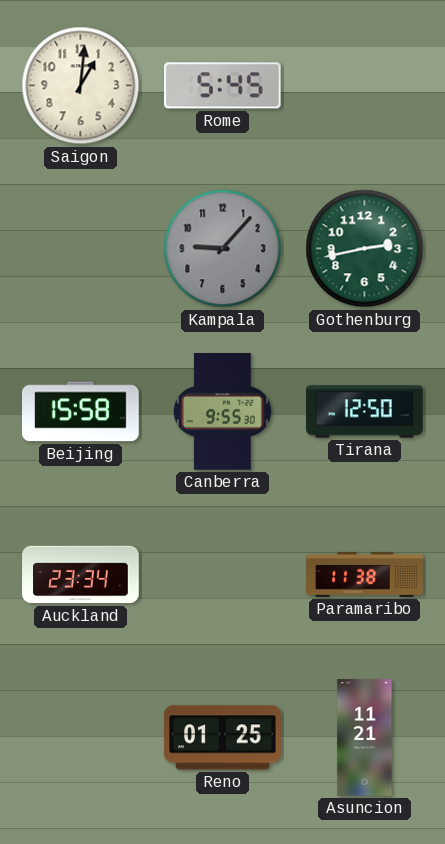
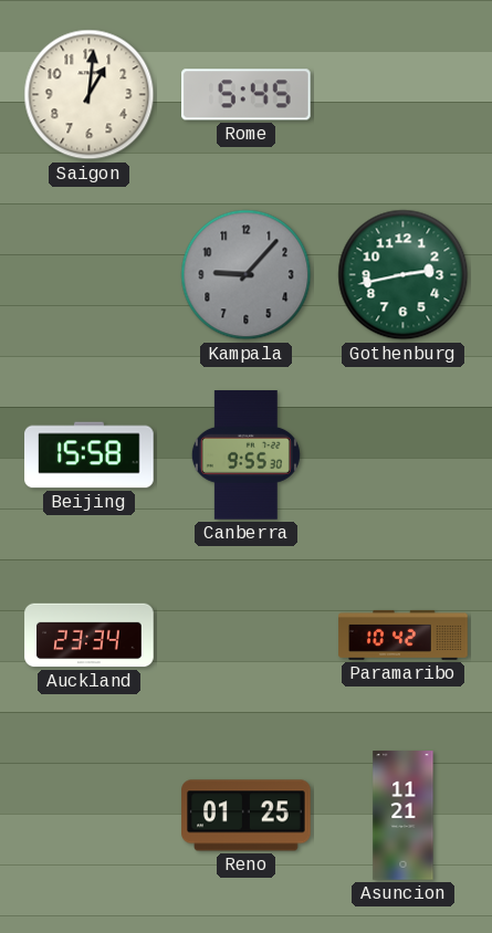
Tirana: 12:50 -> none
Paramaribo: 11:38 -> 10:42
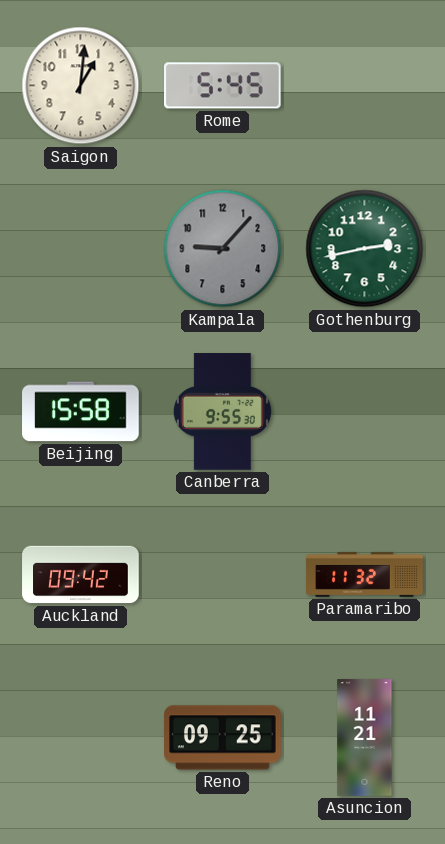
Auckland: 23:34 -> 09:42
Paramaribo: 10:42 -> 11:32
Reno: 01:25 -> 09:25
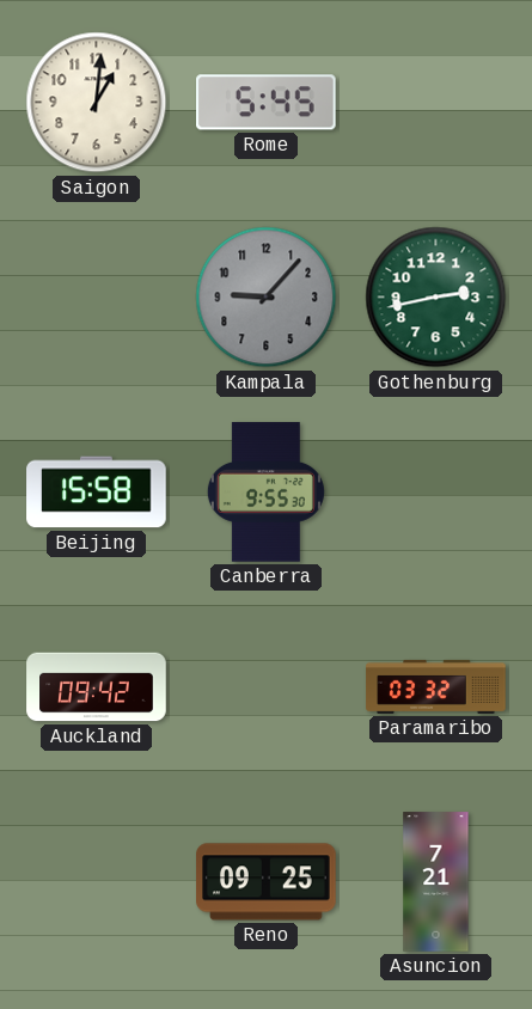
Paramaribo: 11:32 -> 03:32
Asuncion: 11:21 -> 7:21
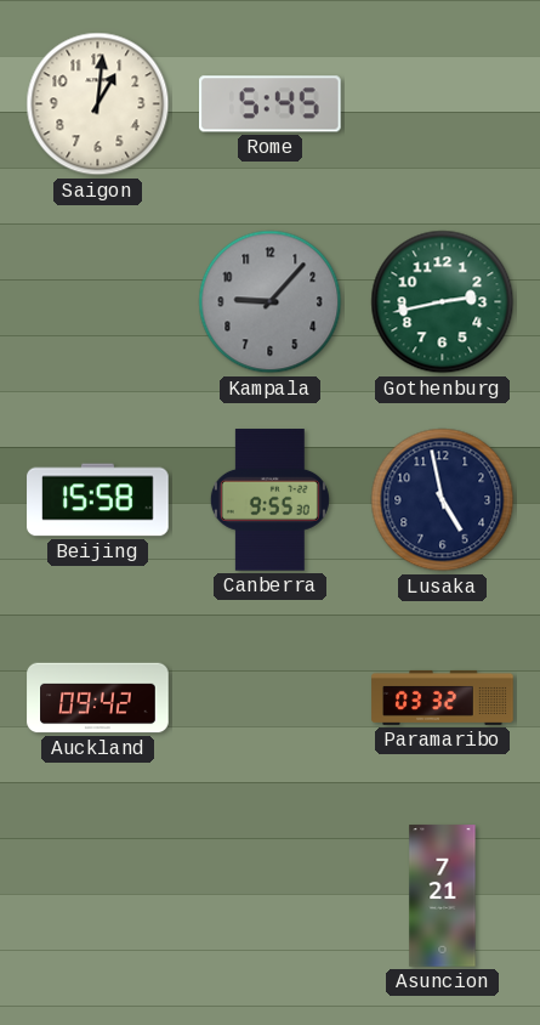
Lusaka: none -> 4:58
Reno: 09:25 -> none
